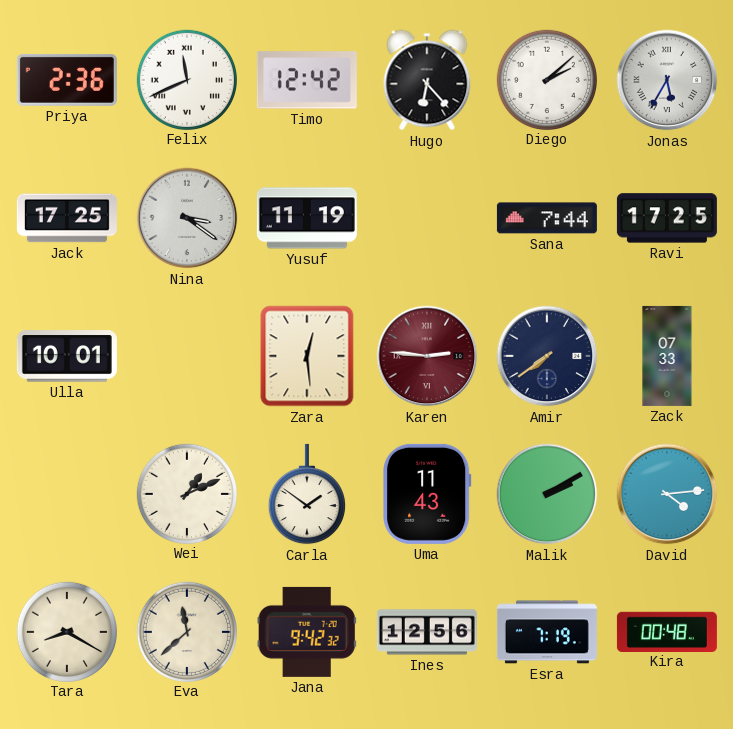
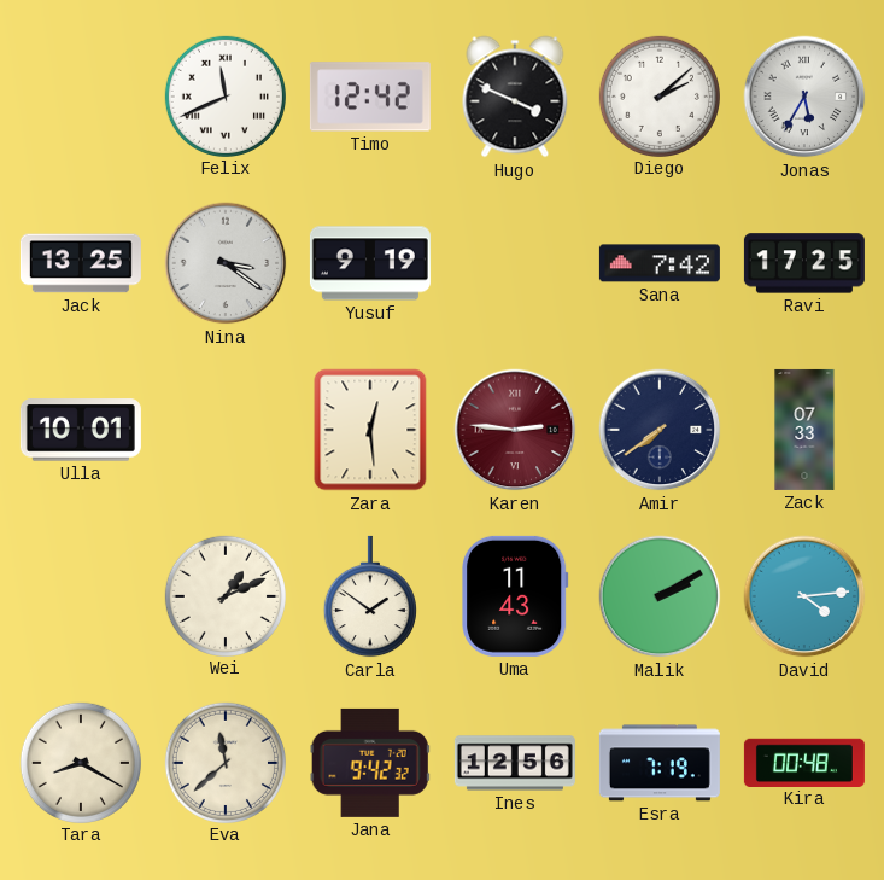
Priya: 2:36 -> none
Hugo: 6:23 -> 3:49
Jack: 17:25 -> 13:25
Yusuf: 11:19 -> 9:19
Sana: 7:44 -> 7:42
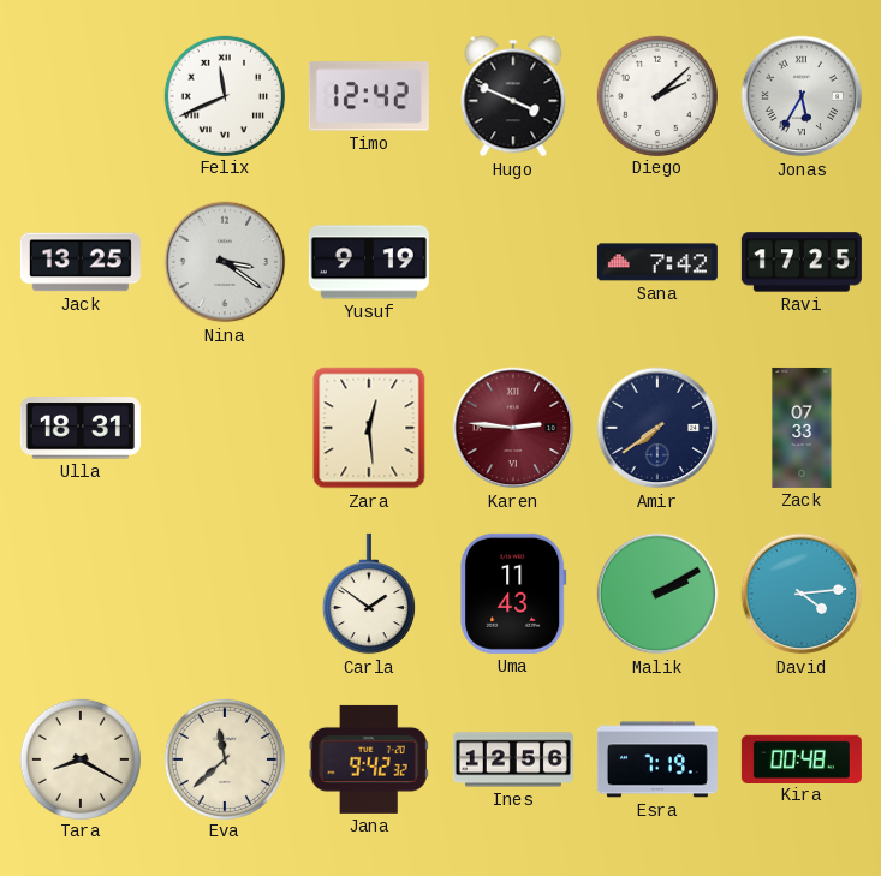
Ulla: 10:01 -> 18:31
Wei: 1:11 -> none
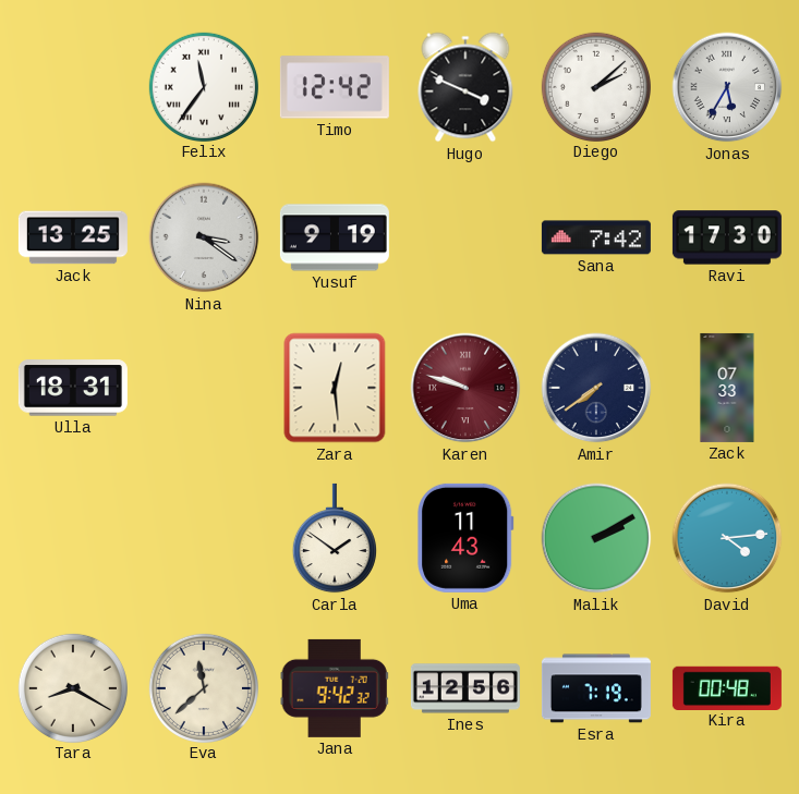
Felix: 11:41 -> 11:36
Ravi: 17:25 -> 17:30
Karen: 2:46 -> 9:48
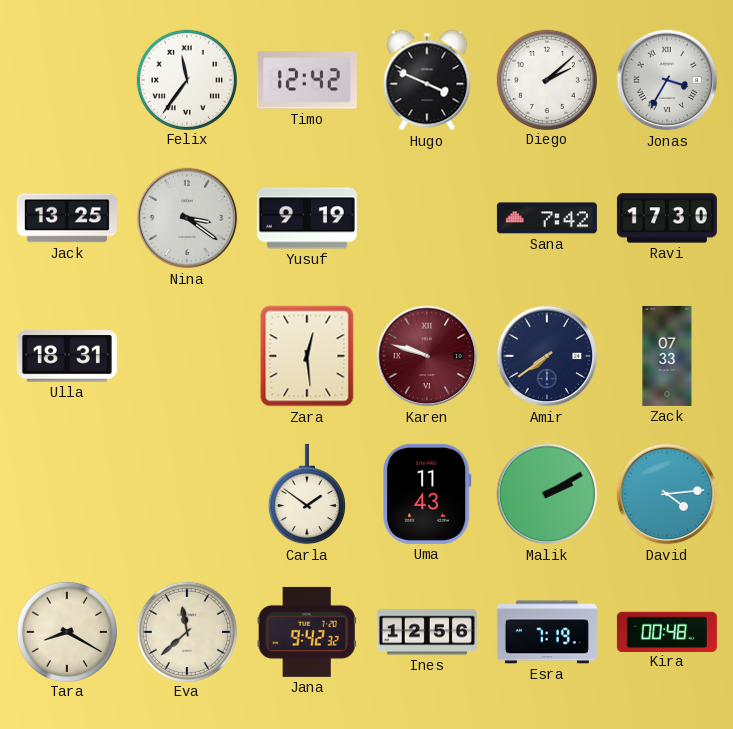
Jonas: 5:35 -> 3:35
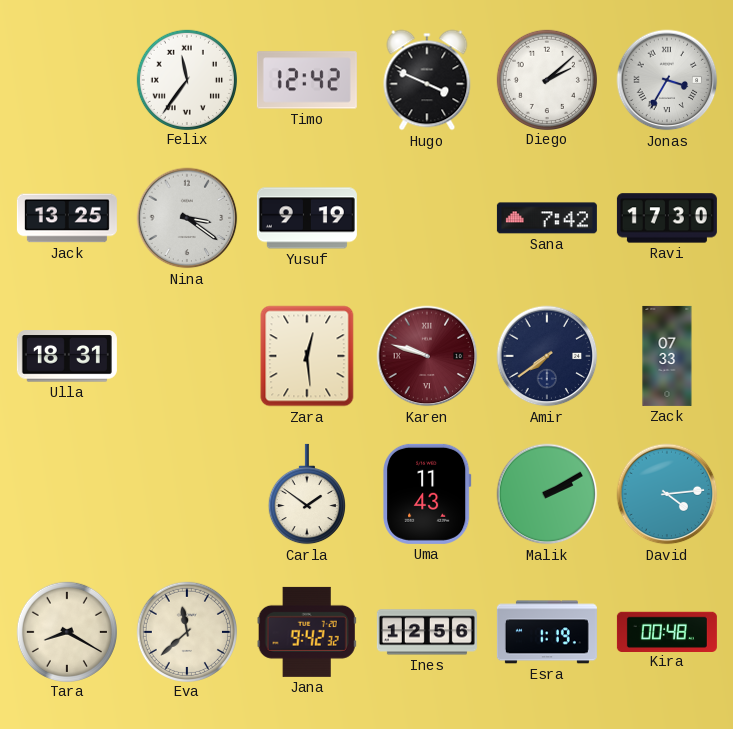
Esra: 7:19 -> 1:19
